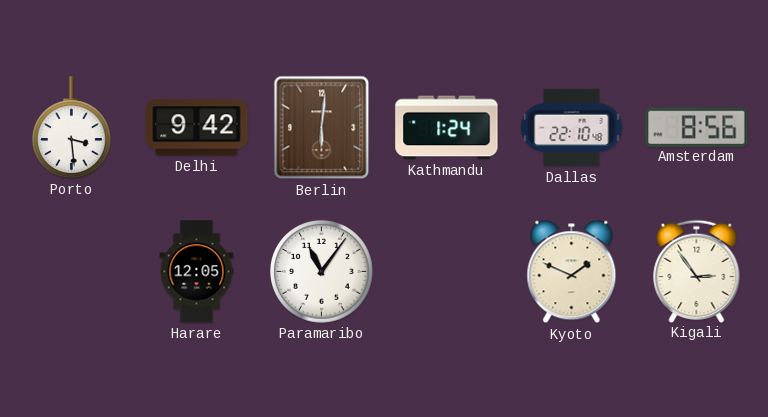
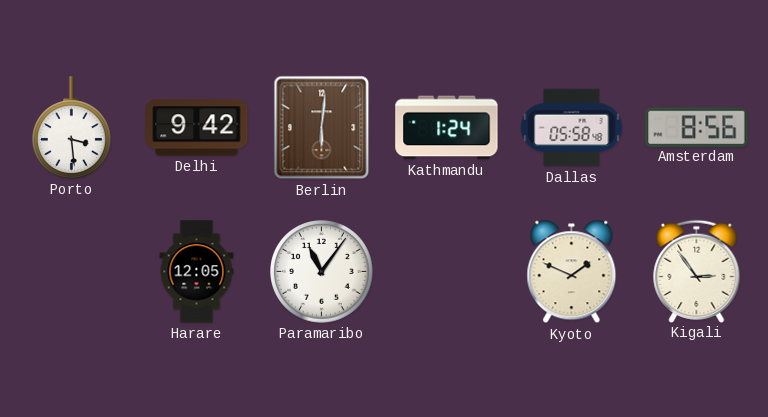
Dallas: 22:10 -> 05:58
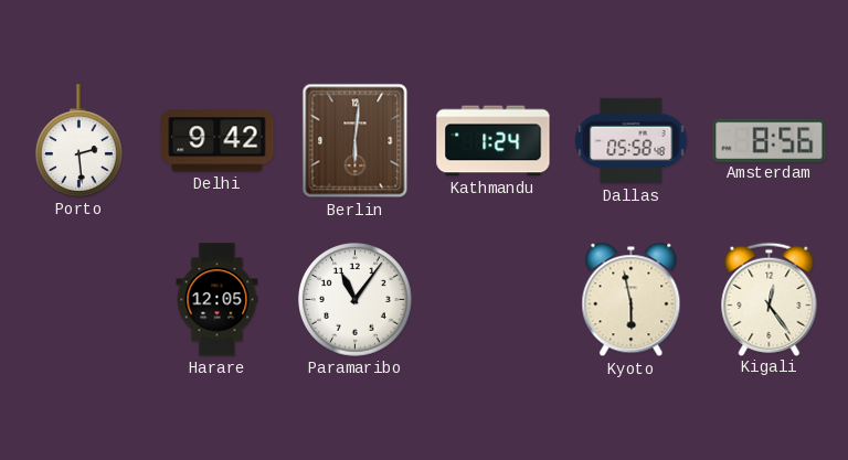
Porto: 3:29 -> 2:29
Kyoto: 1:49 -> 5:58
Kigali: 2:54 -> 12:24
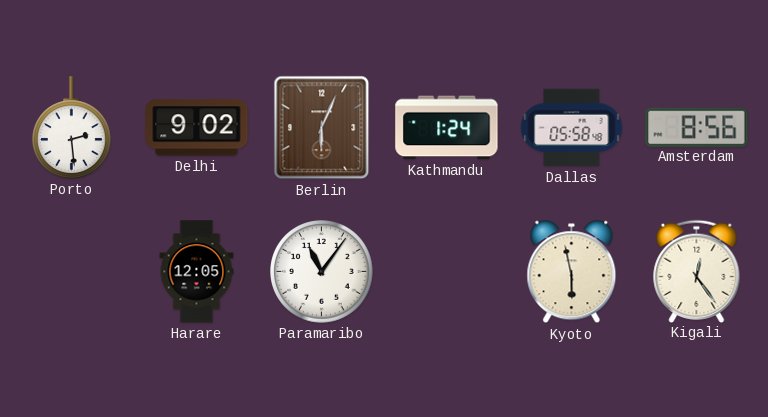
Delhi: 9:42 -> 9:02
Berlin: 6:01 -> 6:04
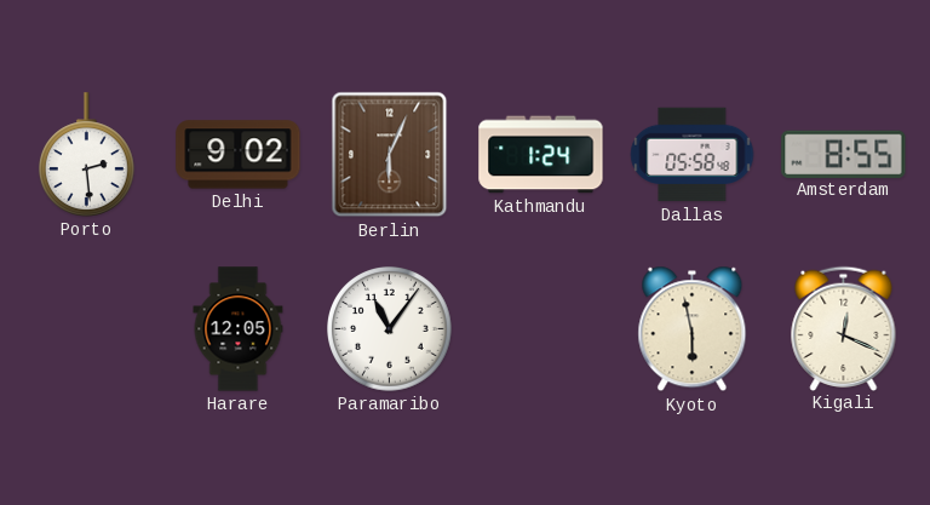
Amsterdam: 8:56 -> 8:55
Kigali: 12:24 -> 12:19
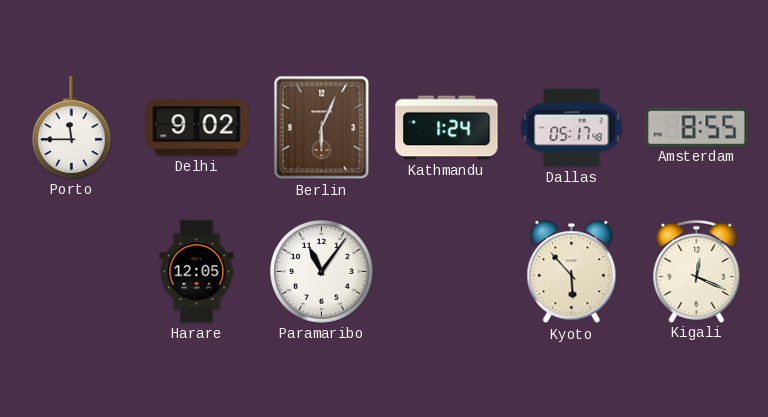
Porto: 2:29 -> 11:45
Dallas: 05:58 -> 05:17
Kyoto: 5:58 -> 5:53
